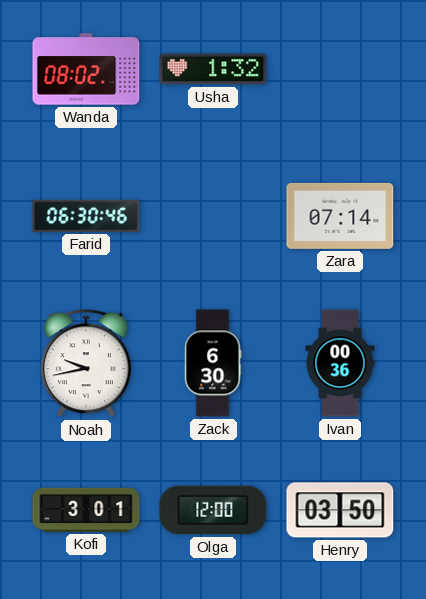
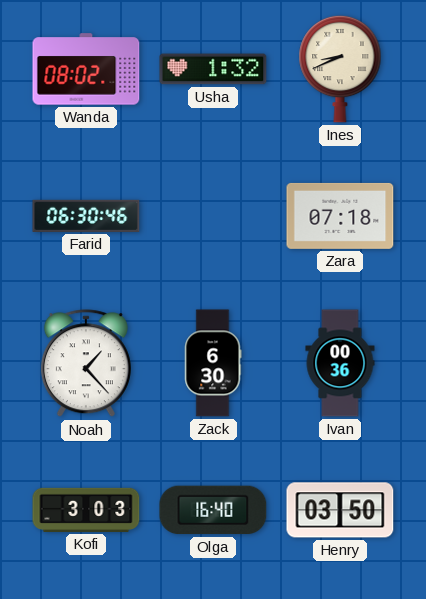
Ines: none -> 8:41
Zara: 07:14 -> 07:18
Noah: 9:43 -> 1:23
Kofi: 3:01 -> 3:03
Olga: 12:00 -> 16:40
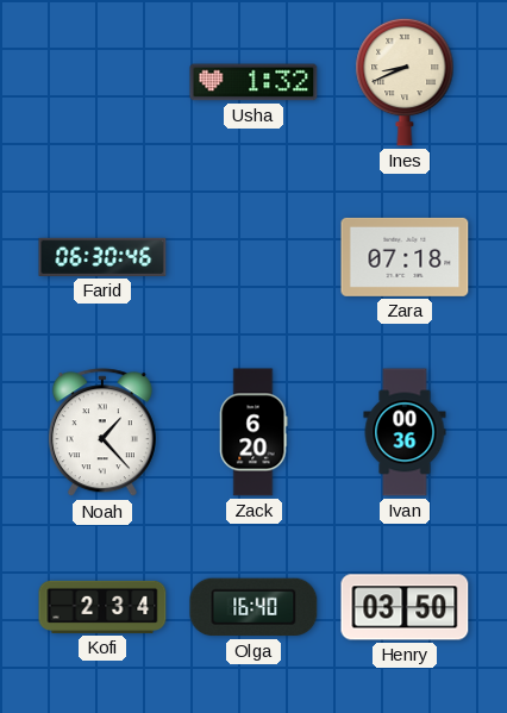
Wanda: 08:02 -> none
Zack: 6:30 -> 6:20
Kofi: 3:03 -> 2:34
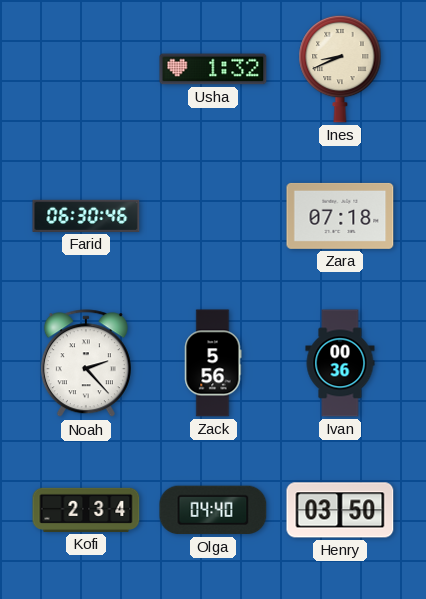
Noah: 1:23 -> 2:23
Zack: 6:20 -> 5:56
Olga: 16:40 -> 04:40
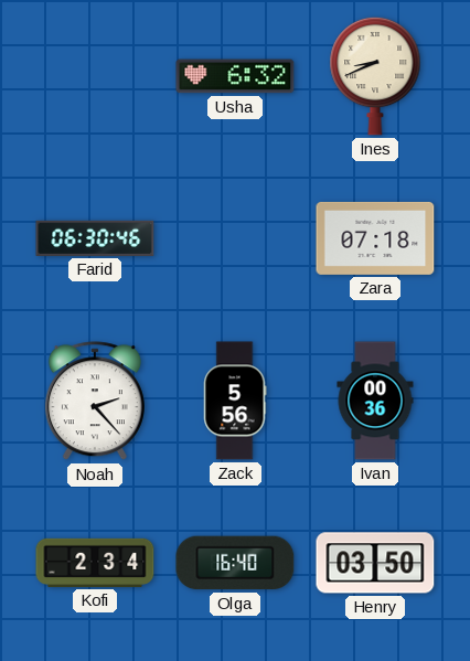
Usha: 1:32 -> 6:32
Olga: 04:40 -> 16:40
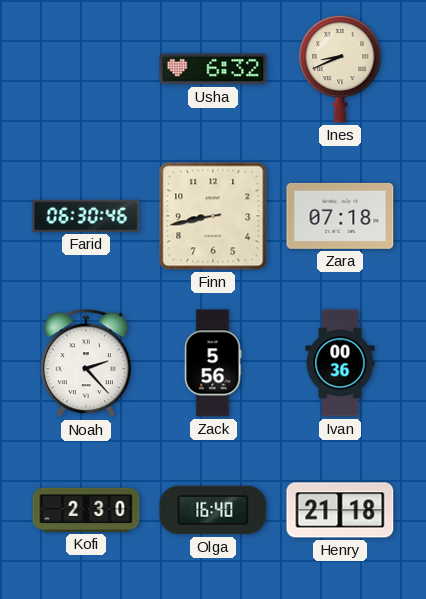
Finn: none -> 8:43
Kofi: 2:34 -> 2:30
Henry: 03:50 -> 21:18
